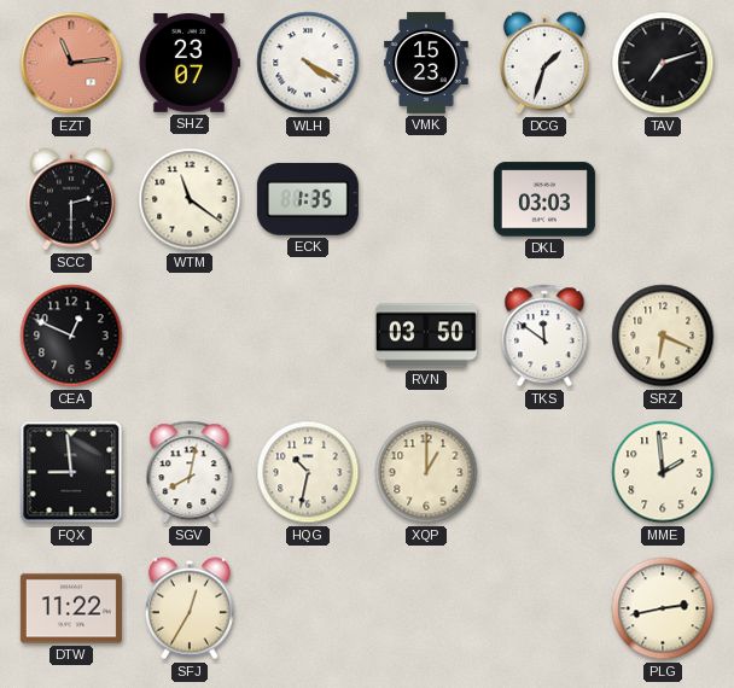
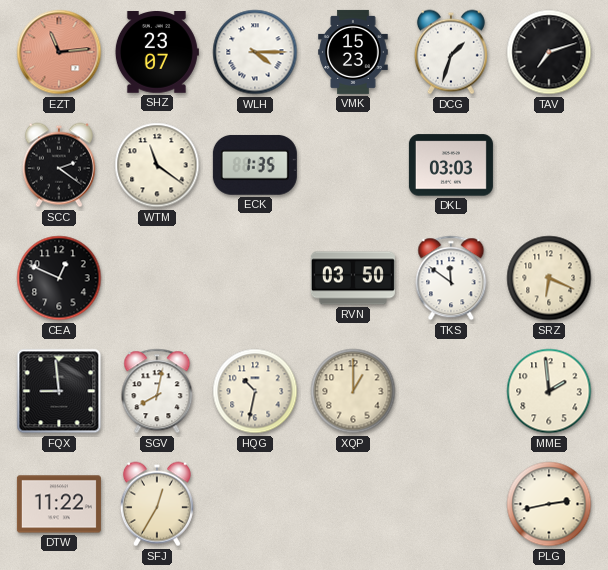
WLH: 4:20 -> 4:15
SCC: 2:30 -> 2:21
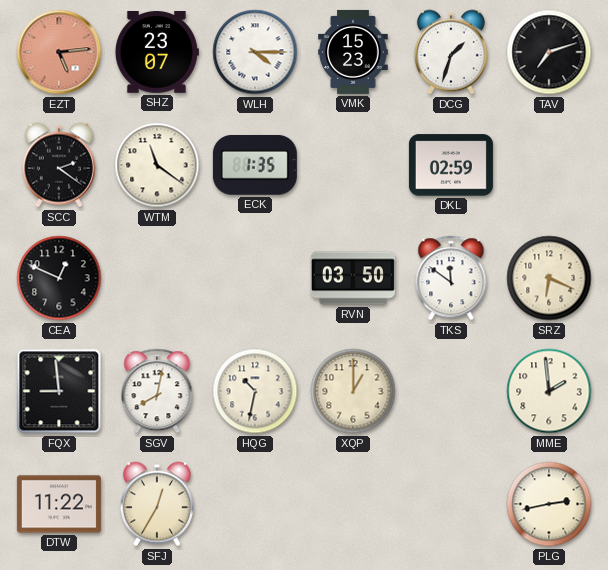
EZT: 11:14 -> 5:14
DKL: 03:03 -> 02:59
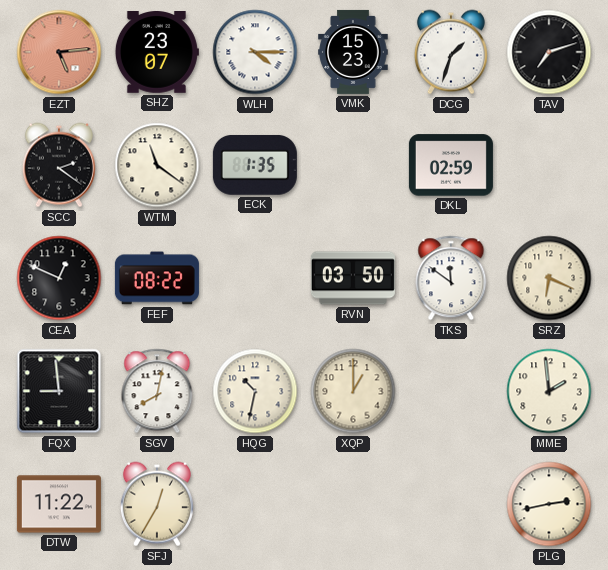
FEF: none -> 08:22
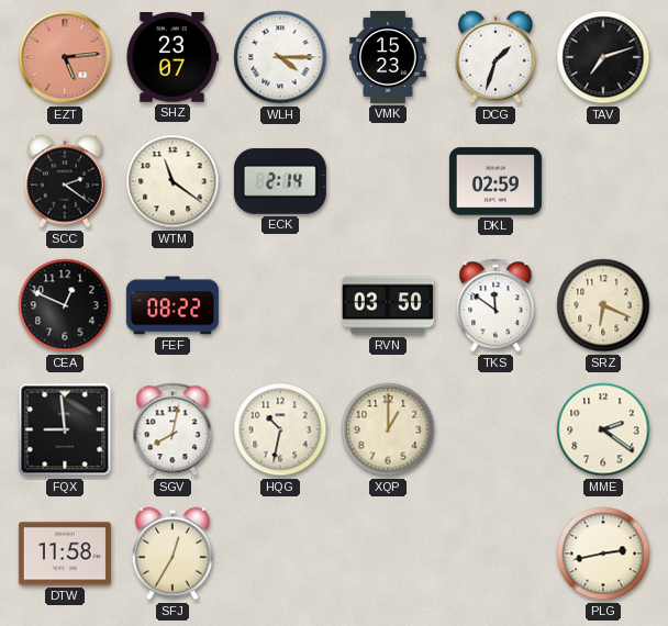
ECK: 1:35 -> 2:14
MME: 1:59 -> 2:21
DTW: 11:22 -> 11:58
